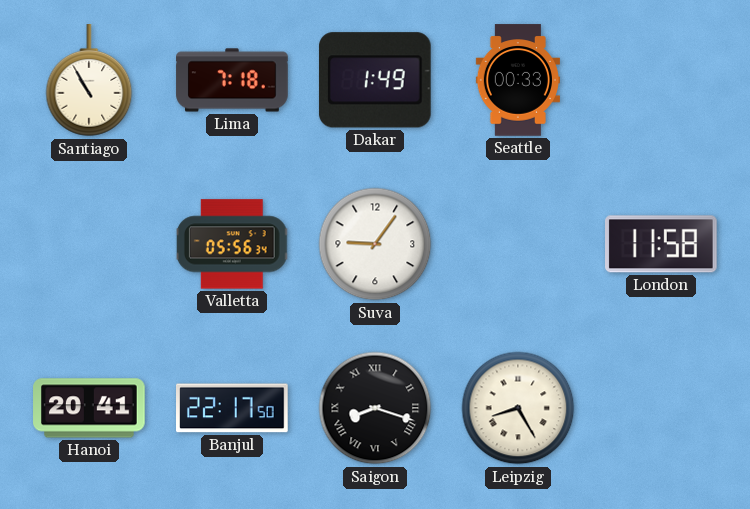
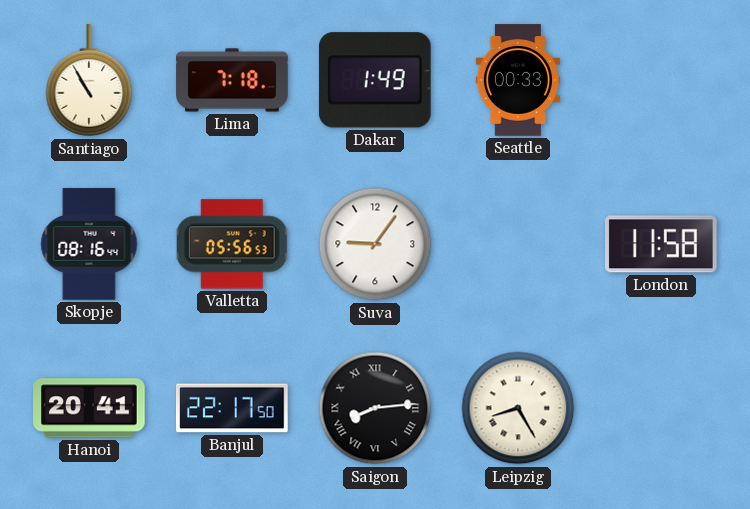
Skopje: none -> 08:16
Valletta: 05:56:34 -> 05:56:53
Saigon: 8:18 -> 8:14
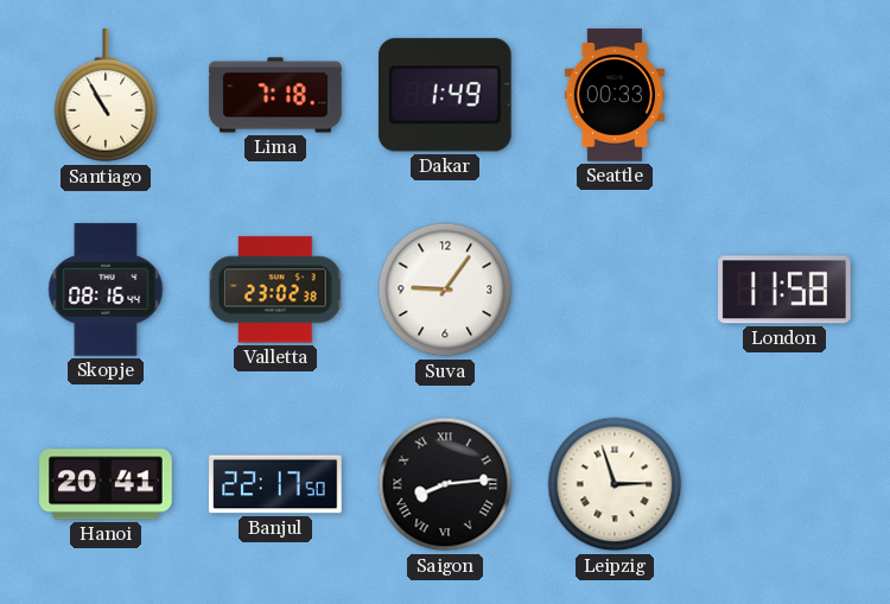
Valletta: 05:56 -> 23:02
Leipzig: 8:25 -> 2:57
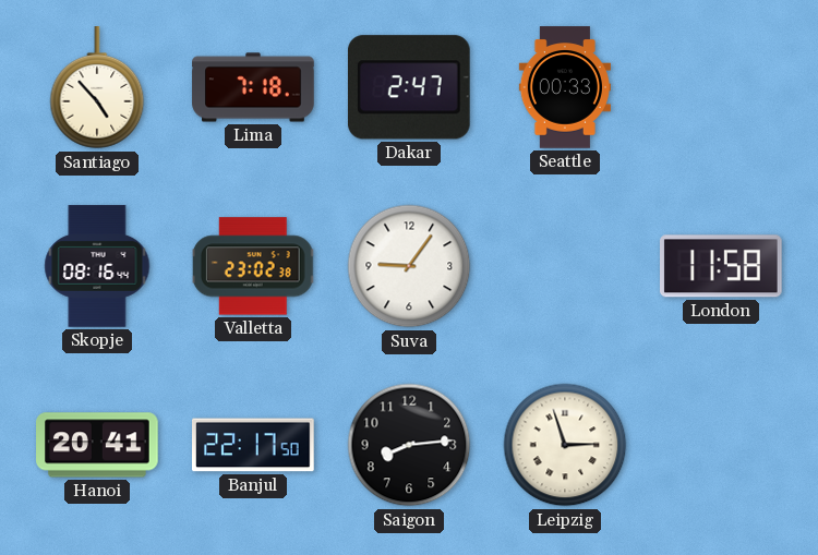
Santiago: 10:55 -> 4:53
Dakar: 1:49 -> 2:47
Saigon numerals: Roman -> Arabic
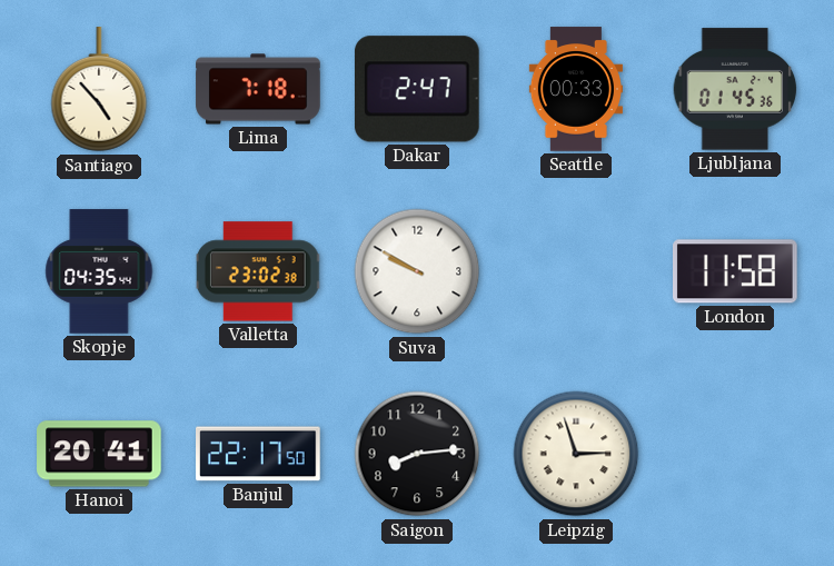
Ljubljana: none -> 01:45
Skopje: 08:16 -> 04:35
Suva: 9:06 -> 9:50
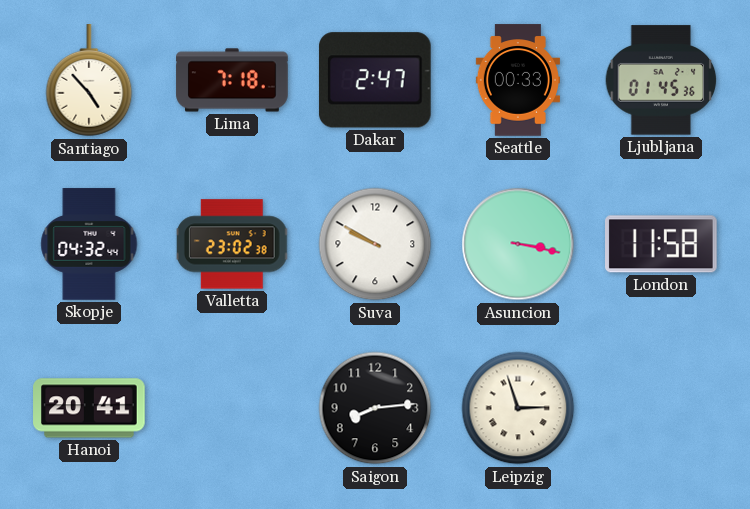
Skopje: 04:35 -> 04:32
Asuncion: none -> 3:17
Banjul: 22:17 -> none
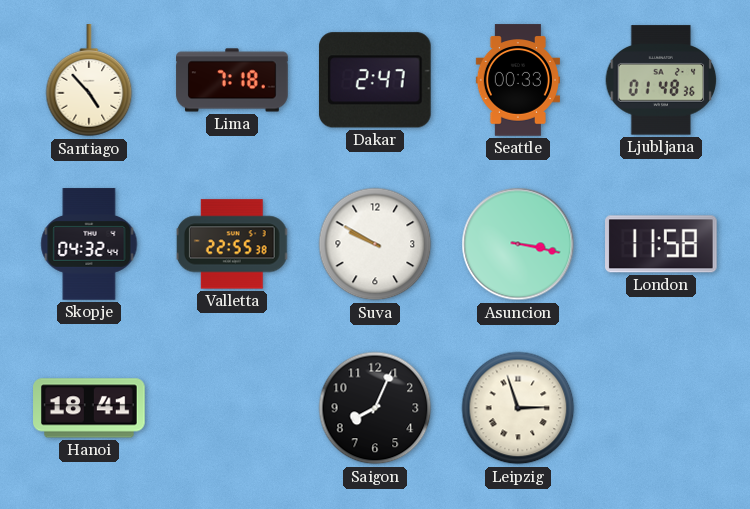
Ljubljana: 01:45 -> 01:48
Valletta: 23:02 -> 22:55
Hanoi: 20:41 -> 18:41
Saigon: 8:14 -> 8:04
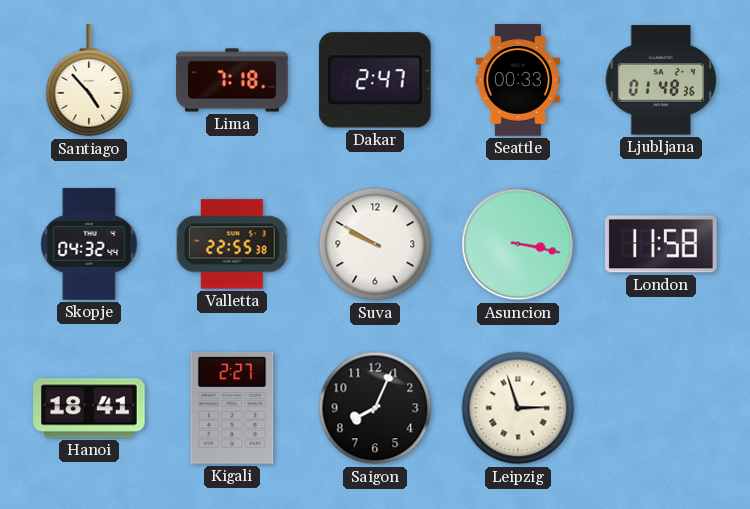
Kigali: none -> 2:27
